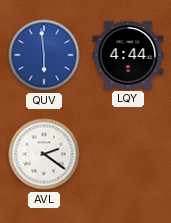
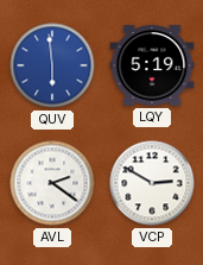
LQY: 4:44 -> 5:19
VCP: none -> 2:50
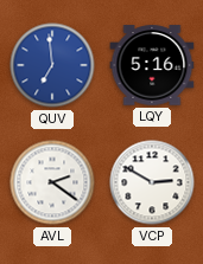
QUV: 5:59 -> 6:59
LQY: 5:19 -> 5:16
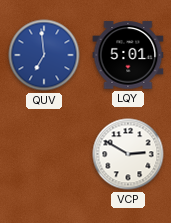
LQY: 5:16 -> 5:01
AVL: 2:21 -> none
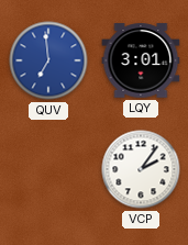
LQY: 5:01 -> 3:01
VCP: 2:50 -> 2:06
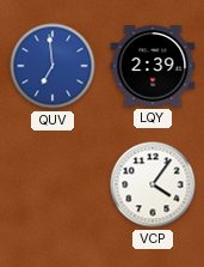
LQY: 3:01 -> 2:39
VCP: 2:06 -> 4:06
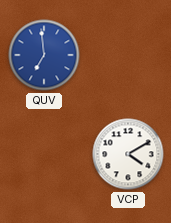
LQY: 2:39 -> none
VCP: 4:06 -> 4:10
